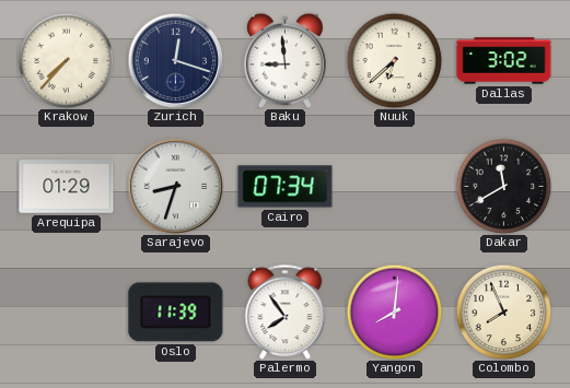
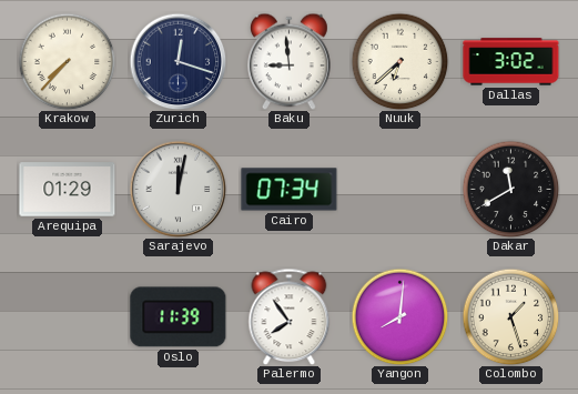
Sarajevo: 8:33 -> 12:02
Colombo: 7:56 -> 1:27
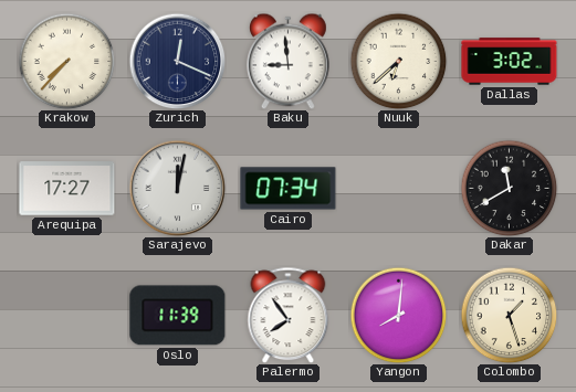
Zurich: 12:18 -> 12:19
Arequipa: 01:29 -> 17:27
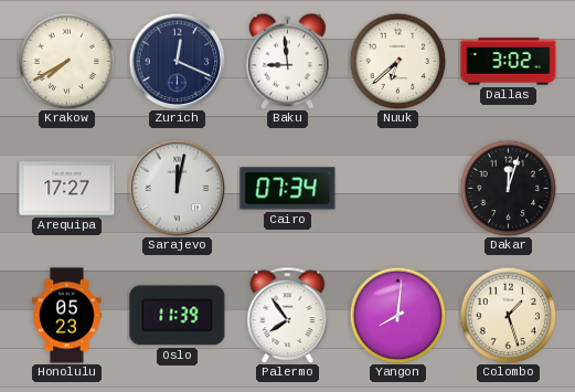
Krakow: 7:37 -> 7:40
Dakar: 11:40 -> 12:03
Honolulu: none -> 05:23
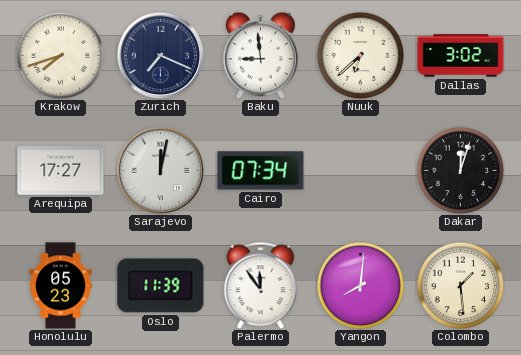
Krakow: 7:40 -> 7:42
Zurich: 12:19 -> 7:19
Palermo: 7:54 -> 11:54
Colombo: 1:27 -> 1:29
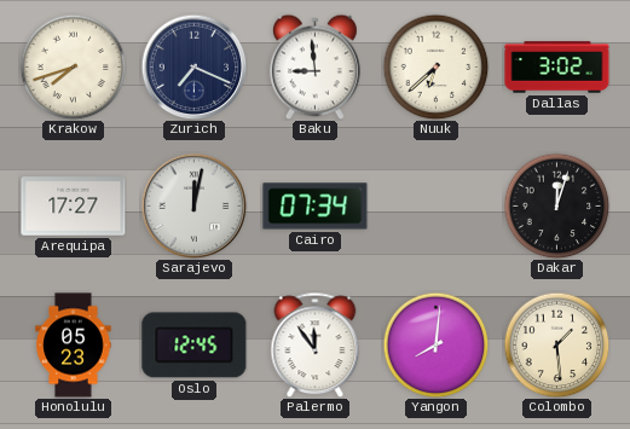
Oslo: 11:39 -> 12:45
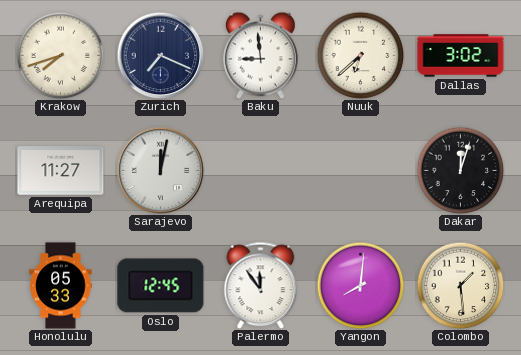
Arequipa: 17:27 -> 11:27
Cairo: 07:34 -> none
Honolulu: 05:23 -> 05:33
